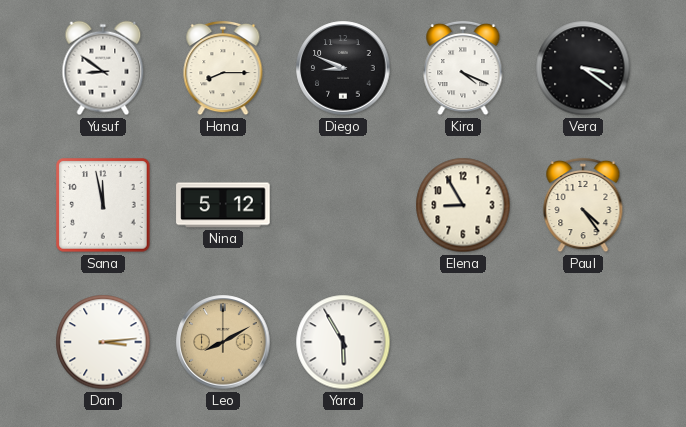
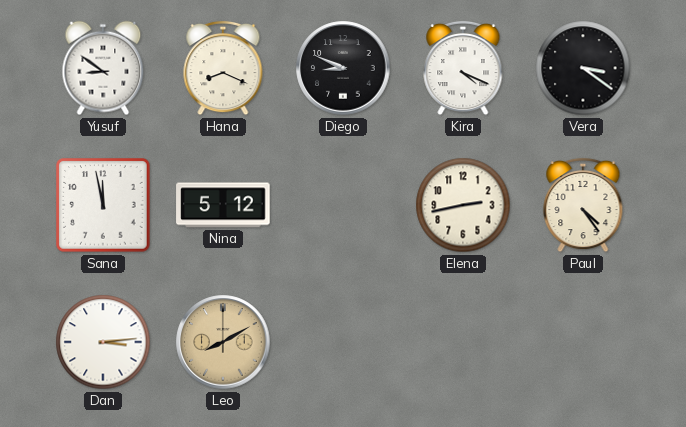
Hana: 8:15 -> 8:19
Elena: 8:55 -> 2:43
Yara: 5:55 -> none
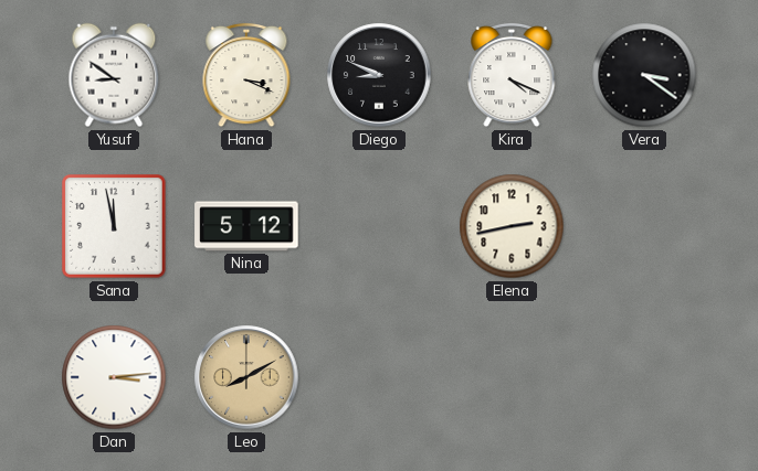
Hana: 8:19 -> 3:19
Paul: 4:24 -> none
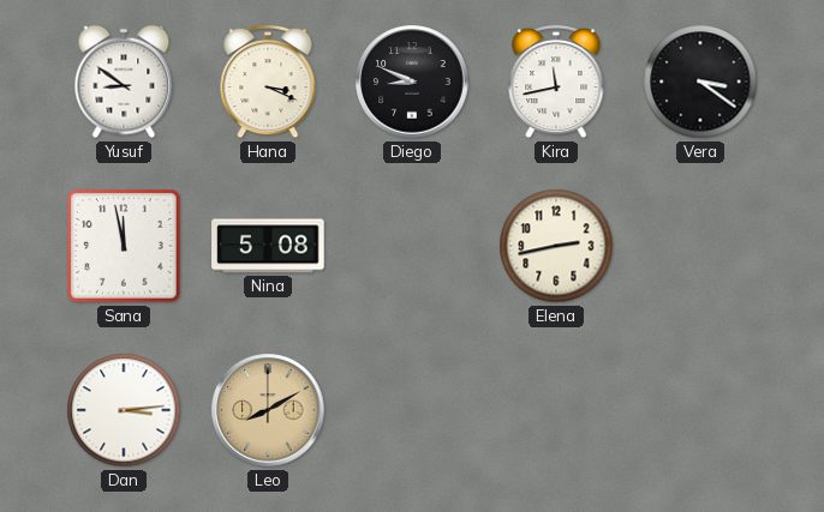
Kira: 4:19 -> 11:43
Nina: 5:12 -> 5:08
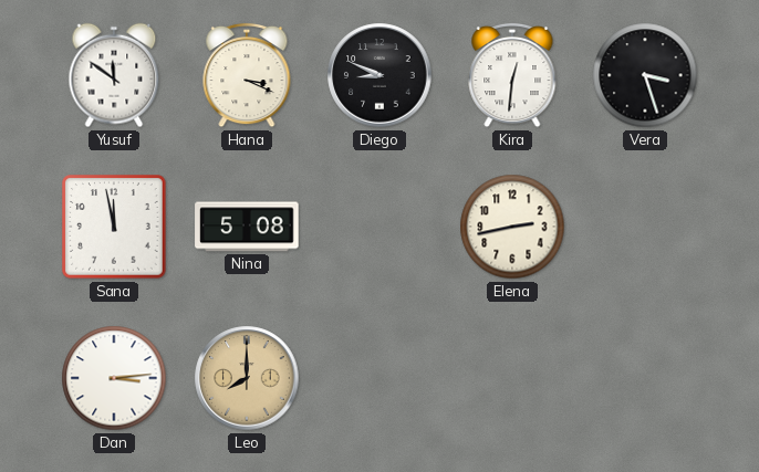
Yusuf: 8:51 -> 11:51
Kira: 11:43 -> 12:31
Vera: 3:21 -> 3:27
Leo: 8:10 -> 8:00
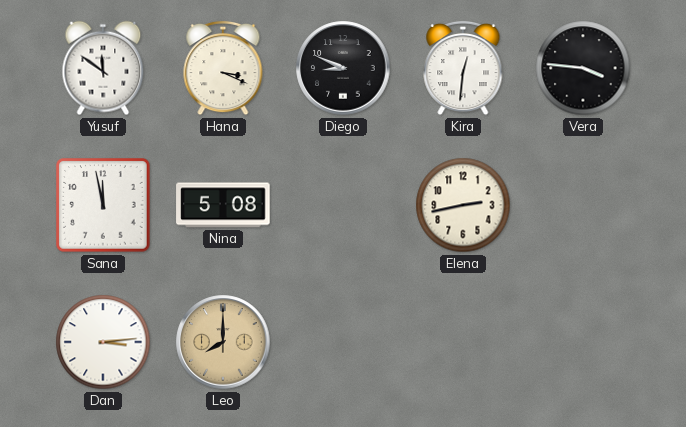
Vera: 3:27 -> 3:46
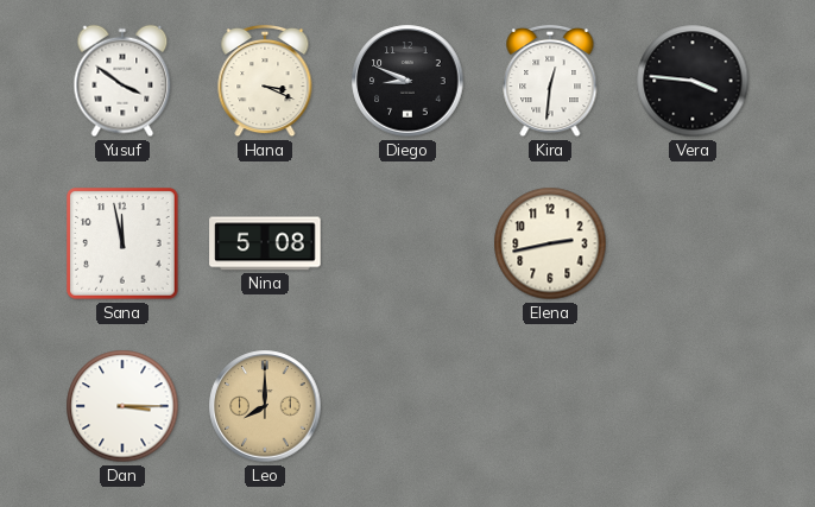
Yusuf: 11:51 -> 3:51
Dan: 3:14 -> 3:15
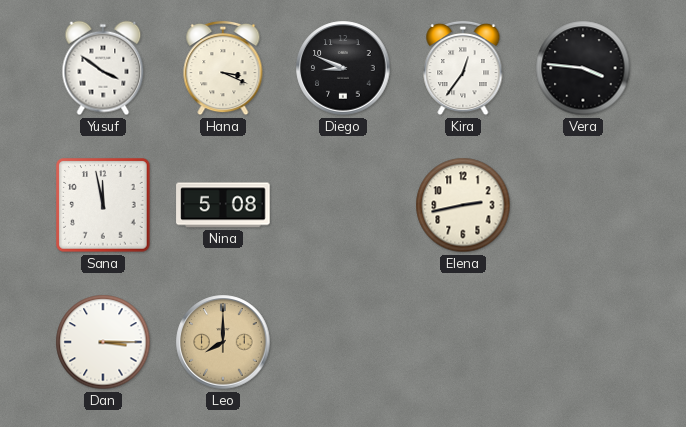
Kira: 12:31 -> 12:36
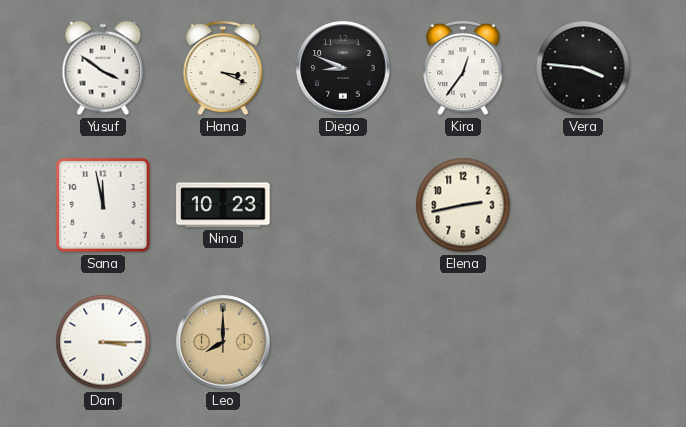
Nina: 5:08 -> 10:23
